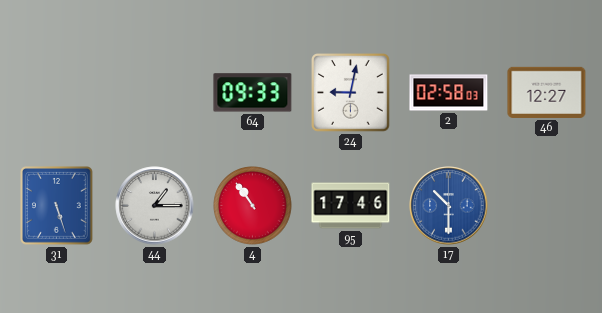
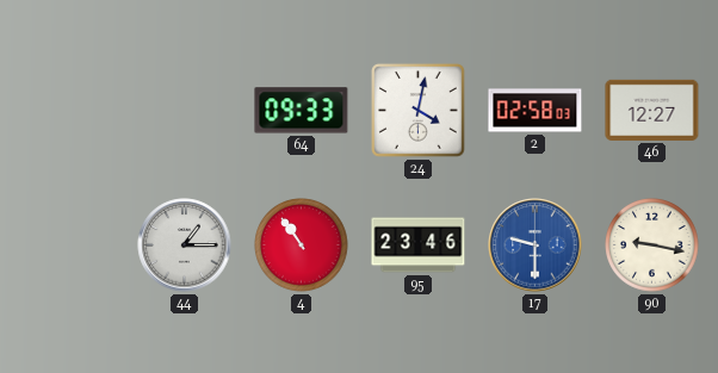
24: 9:02 -> 4:02
31: 5:27 -> none
95: 17:46 -> 23:46
17: 10:30 -> 9:30
90: none -> 9:17
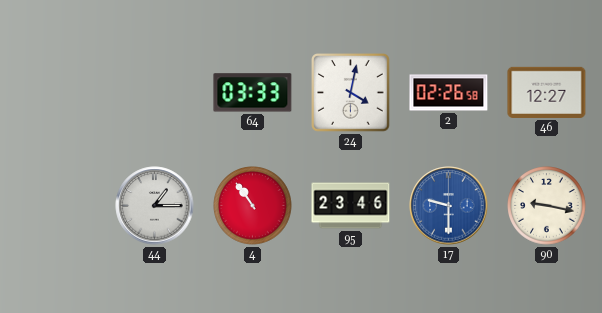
64: 09:33 -> 03:33
2: 02:58 -> 02:26
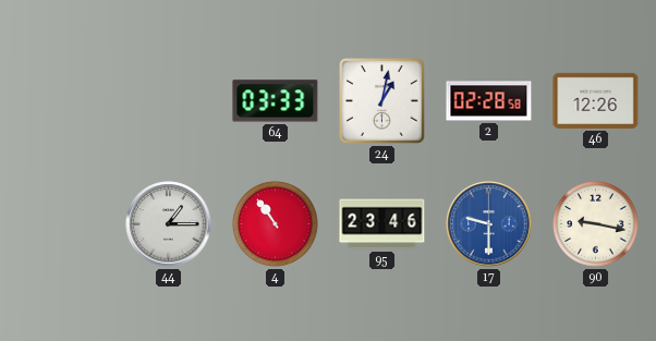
24: 4:02 -> 1:02
2: 02:26 -> 02:28
46: 12:27 -> 12:26
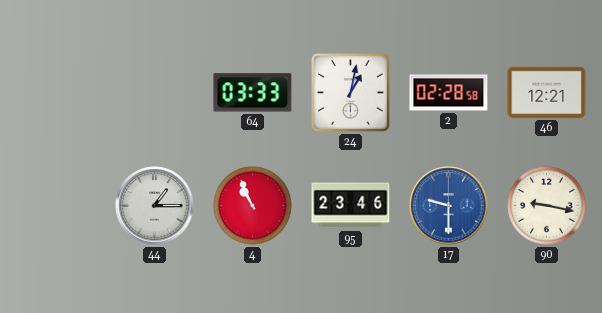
46: 12:26 -> 12:21
4: 10:54 -> 10:56
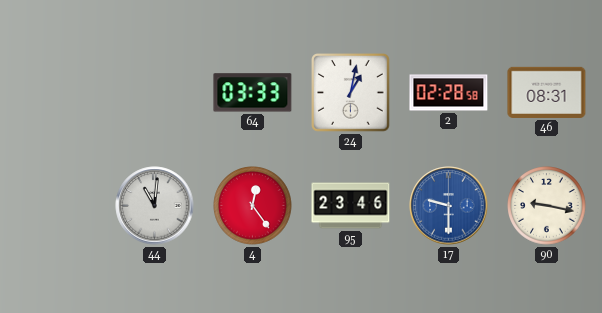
46: 12:21 -> 08:31
44: 1:15 -> 11:01
4: 10:56 -> 12:24
